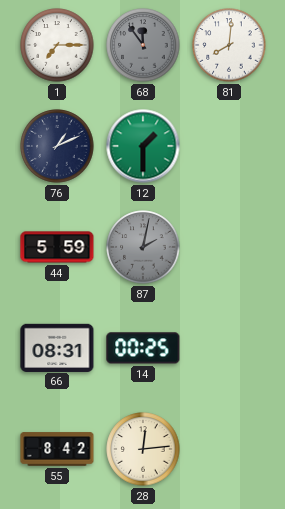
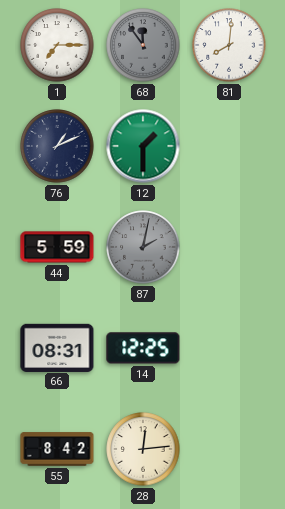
14: 00:25 -> 12:25
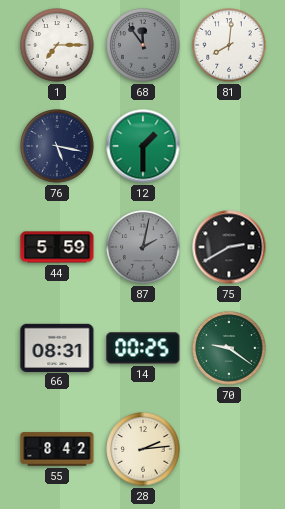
76: 1:11 -> 5:17
75: none -> 2:40
14: 12:25 -> 00:25
70: none -> 9:21
28: 12:14 -> 2:14
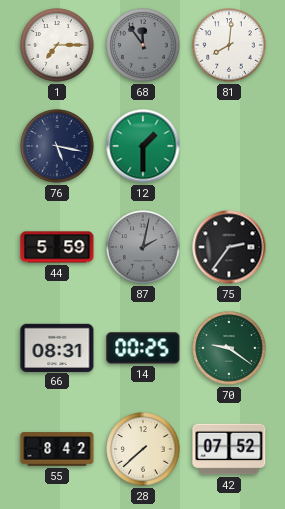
75: 2:40 -> 2:36
28: 2:14 -> 7:38
42: none -> 07:52
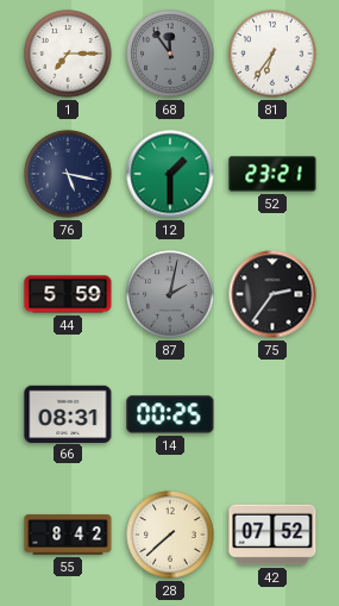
81: 8:01 -> 6:36
52: none -> 23:21
70: 9:21 -> none
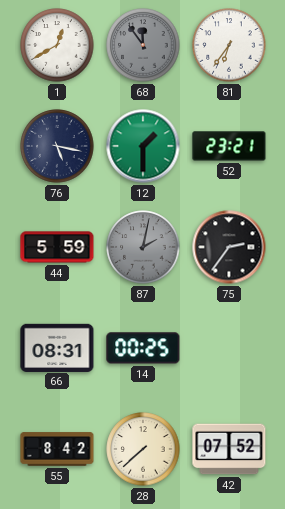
1: 7:15 -> 12:40
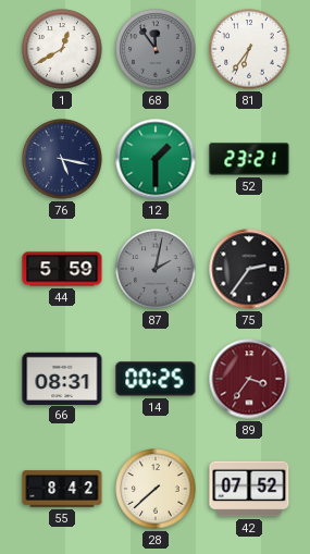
89: none -> 3:36
